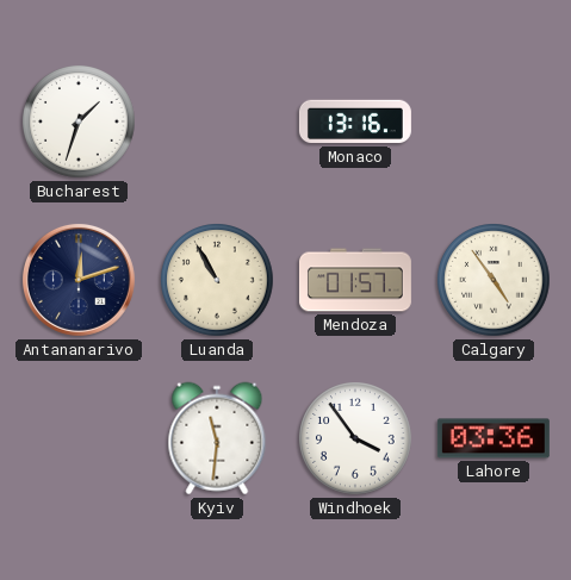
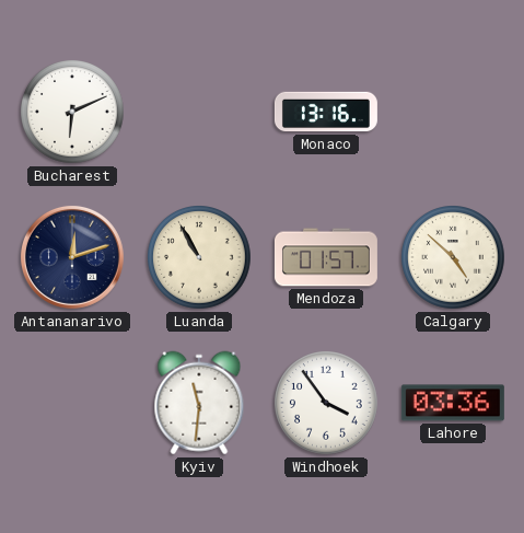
Bucharest: 1:33 -> 6:11
Calgary: 4:54 -> 4:52
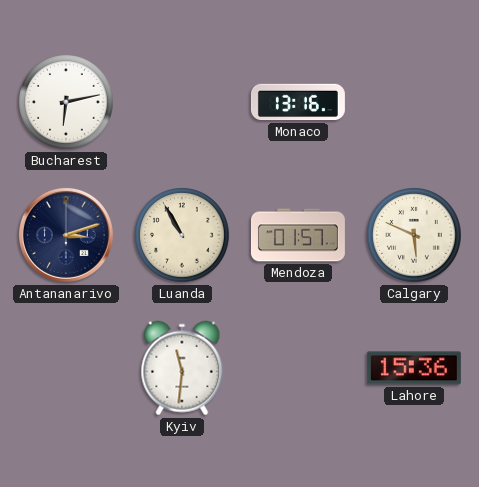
Bucharest: 6:11 -> 6:13
Antananarivo: 12:12 -> 3:12
Calgary: 4:52 -> 5:49
Windhoek: 3:54 -> none
Lahore: 03:36 -> 15:36
